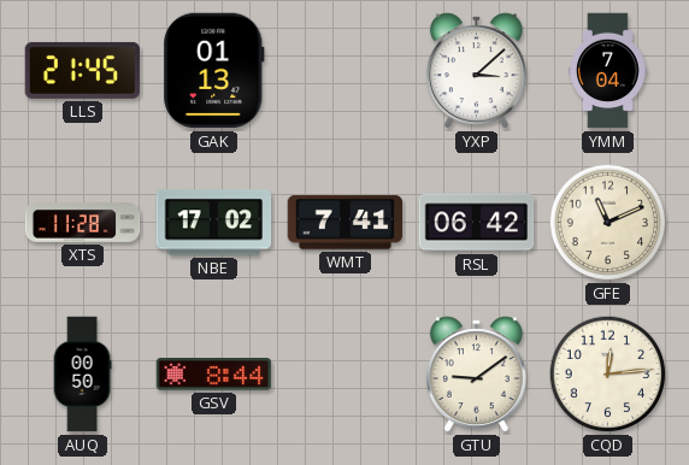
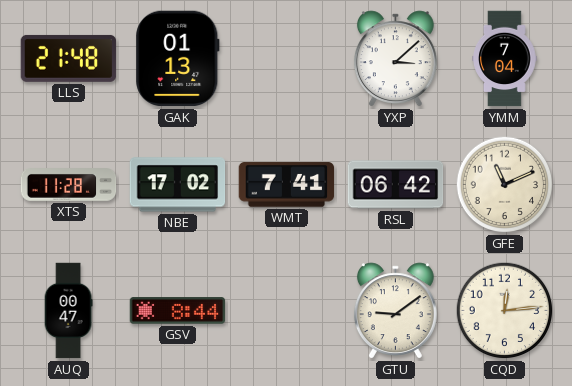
LLS: 21:45 -> 21:48
AUQ: 00:50 -> 00:47
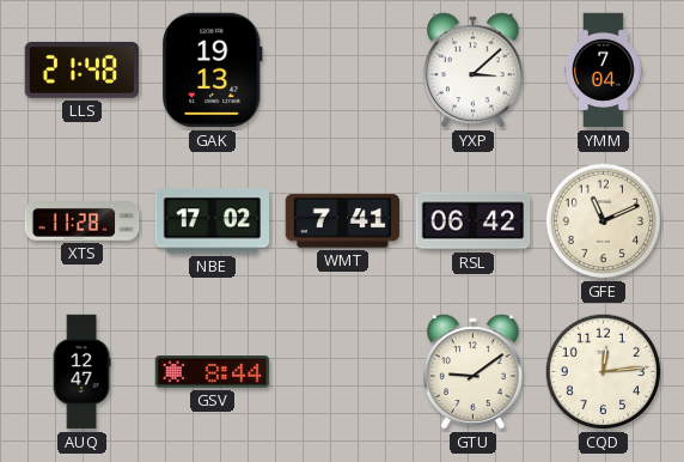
GAK: 01:13 -> 19:13
AUQ: 00:47 -> 12:47
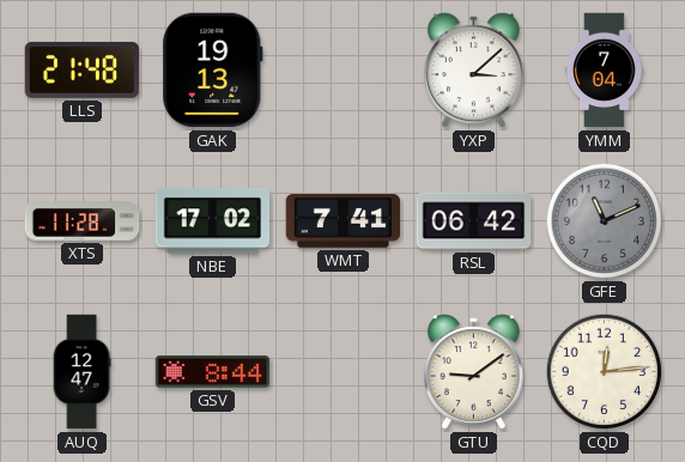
GFE dial: cream -> grey
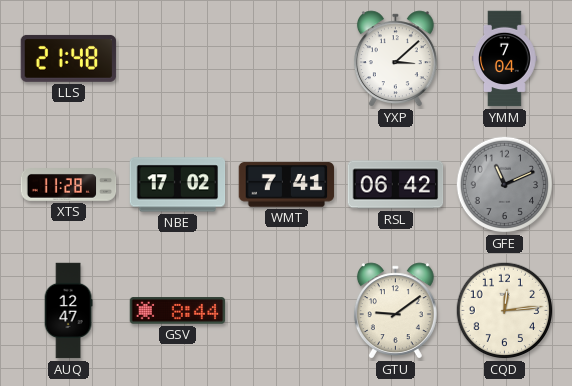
GAK: 19:13 -> none
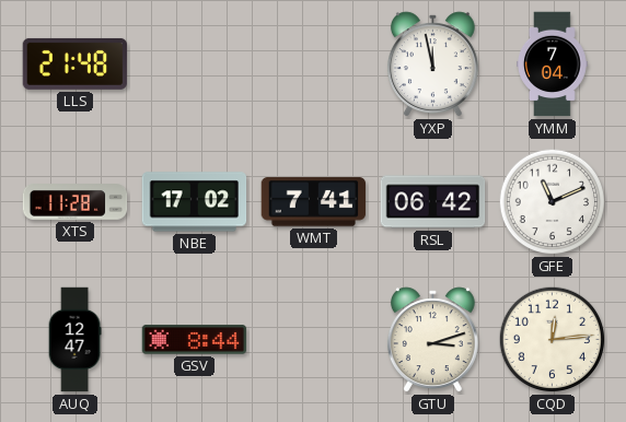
YXP: 3:08 -> 11:58
GFE dial: grey -> white
GTU: 9:09 -> 3:12
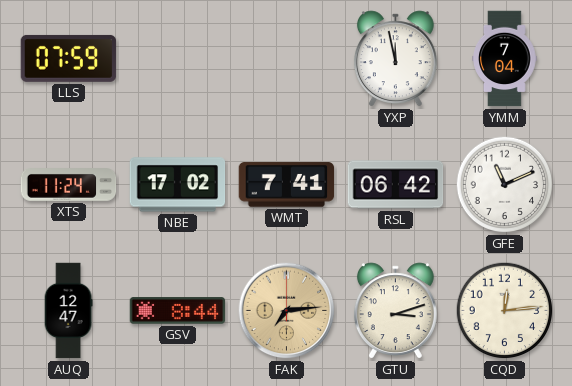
LLS: 21:48 -> 07:59
XTS: 11:28 -> 11:24
FAK: none -> 7:14
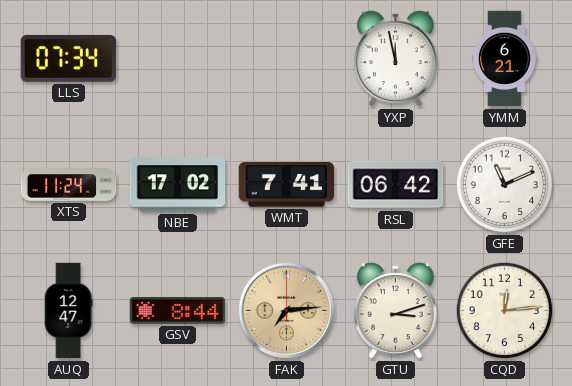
LLS: 07:59 -> 07:34
YMM: 7:04 -> 6:21
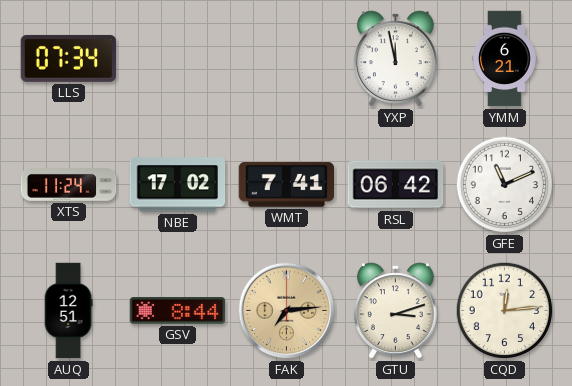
AUQ: 12:47 -> 12:51
